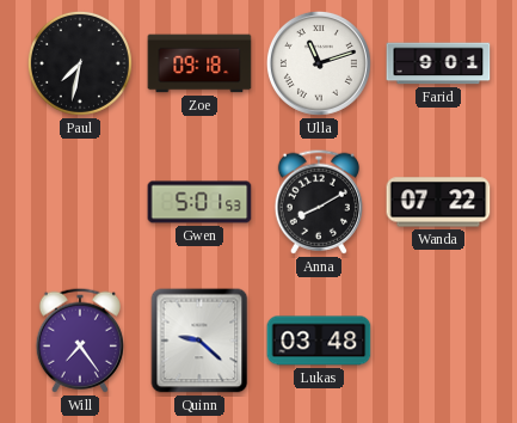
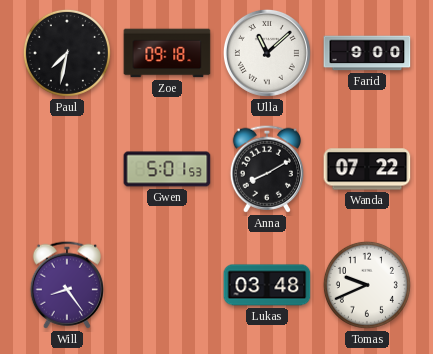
Ulla: 11:12 -> 11:08
Farid: 9:01 -> 9:00
Will: 7:24 -> 8:24
Quinn: 9:22 -> none
Tomas: none -> 9:41
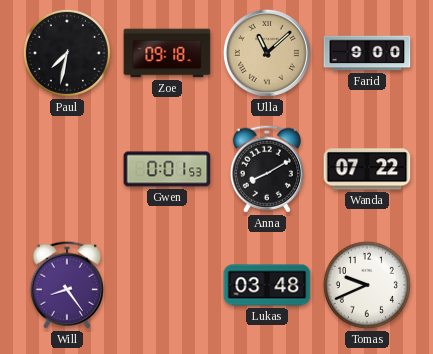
Ulla dial: white -> champagne
Gwen: 5:01 -> 0:01
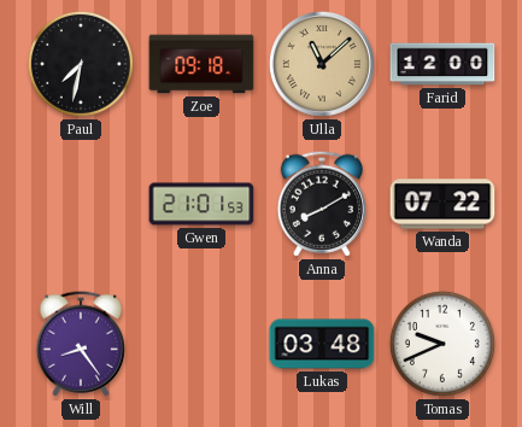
Farid: 9:00 -> 12:00
Gwen: 0:01 -> 21:01
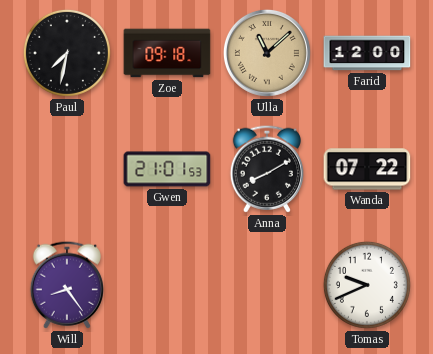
Lukas: 03:48 -> none
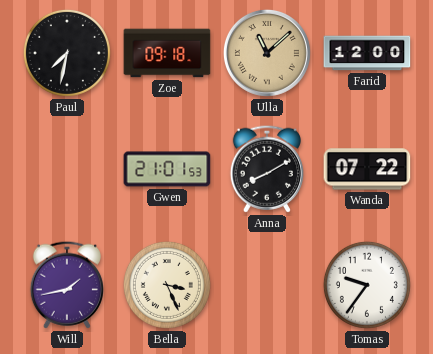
Will: 8:24 -> 1:43
Bella: none -> 3:26
Tomas: 9:41 -> 9:36
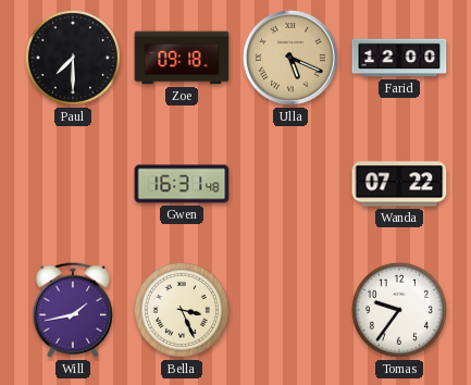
Paul: 7:32 -> 7:30
Ulla: 11:08 -> 5:19
Gwen: 21:01 -> 16:31
Anna: 8:10 -> none
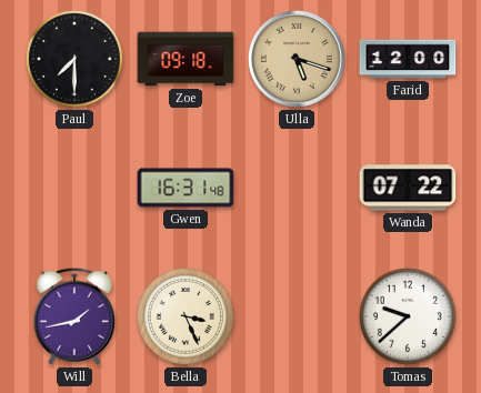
Ulla: 5:19 -> 5:18
Tomas: 9:36 -> 9:38
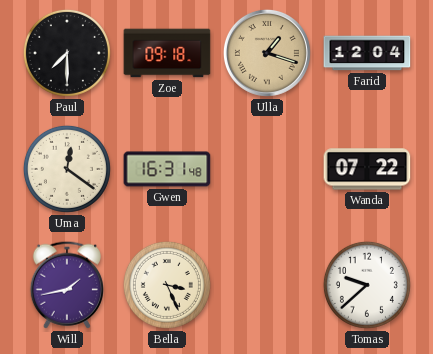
Ulla: 5:18 -> 1:18
Farid: 12:00 -> 12:04
Uma: none -> 12:21
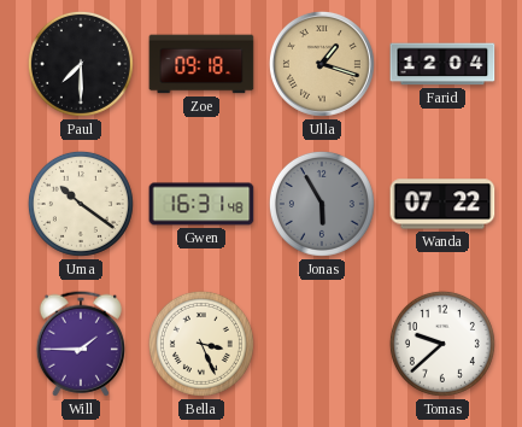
Uma: 12:21 -> 10:21
Jonas: none -> 5:55
Will: 1:43 -> 1:45
